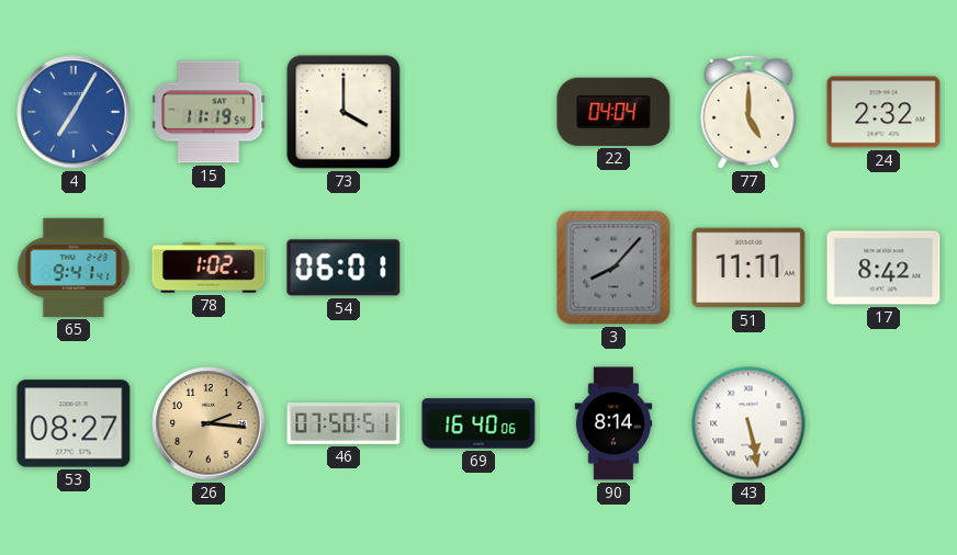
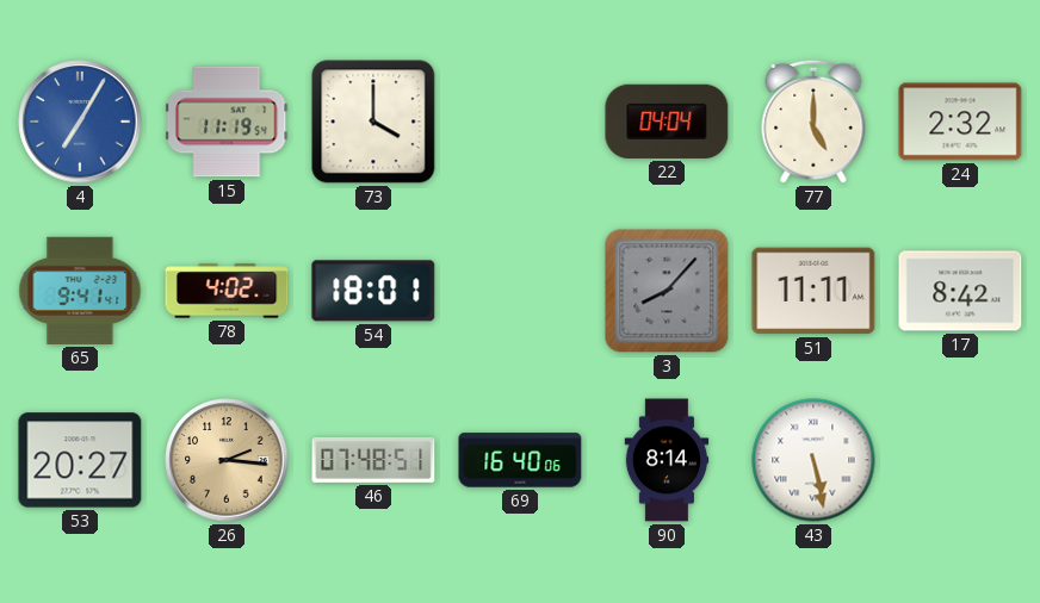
78: 1:02 -> 4:02
54: 06:01 -> 18:01
53: 08:27 -> 20:27
46: 07:50 -> 07:48
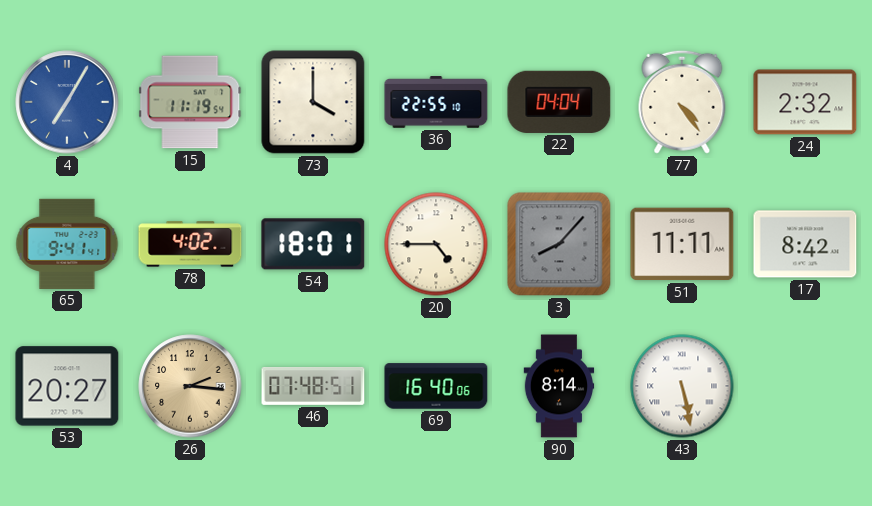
36: none -> 22:55
77: 5:00 -> 4:24
20: none -> 4:45
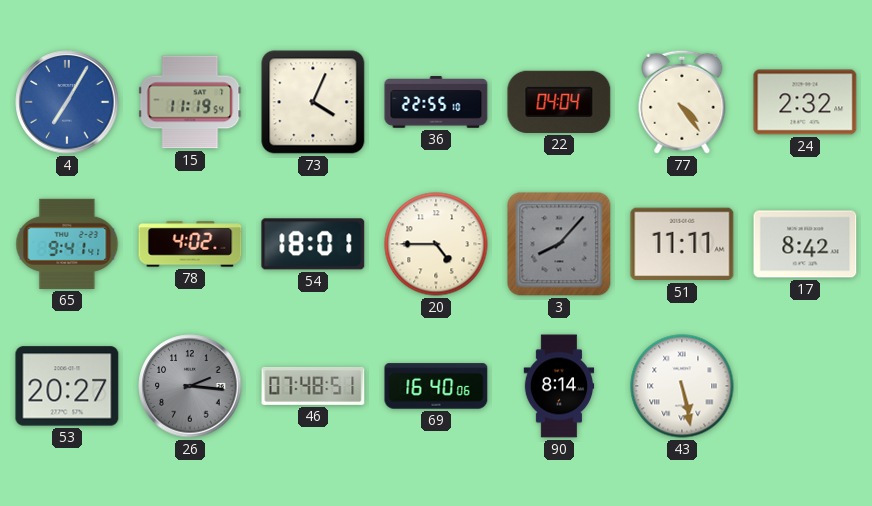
73: 4:00 -> 4:04
26 dial: champagne -> grey
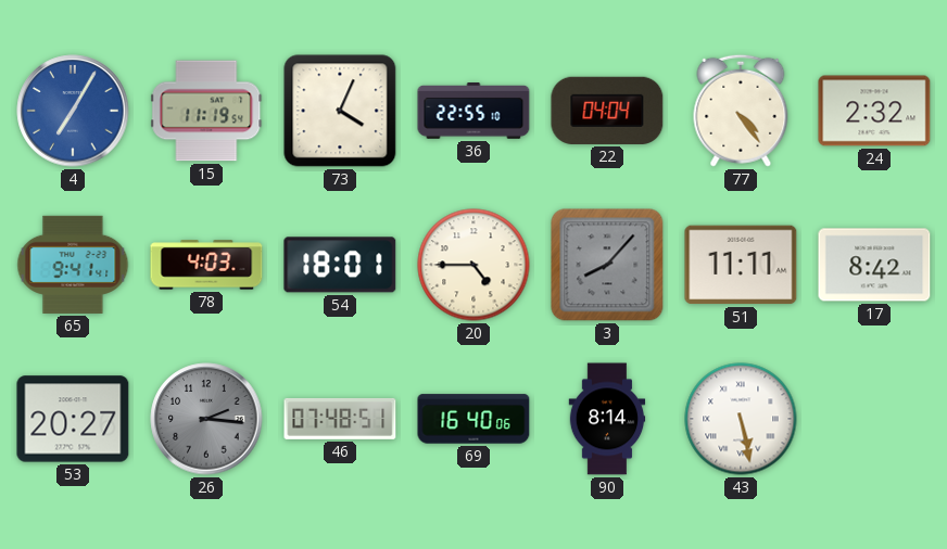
78: 4:02 -> 4:03
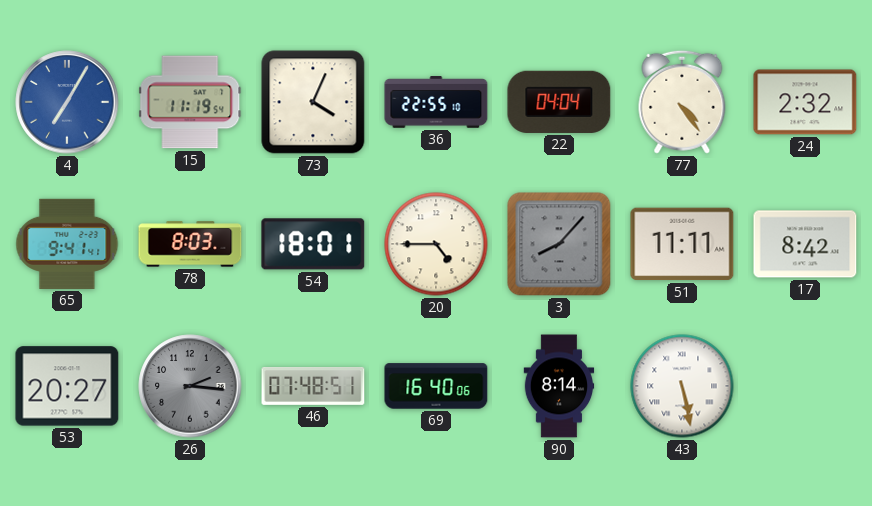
78: 4:03 -> 8:03
